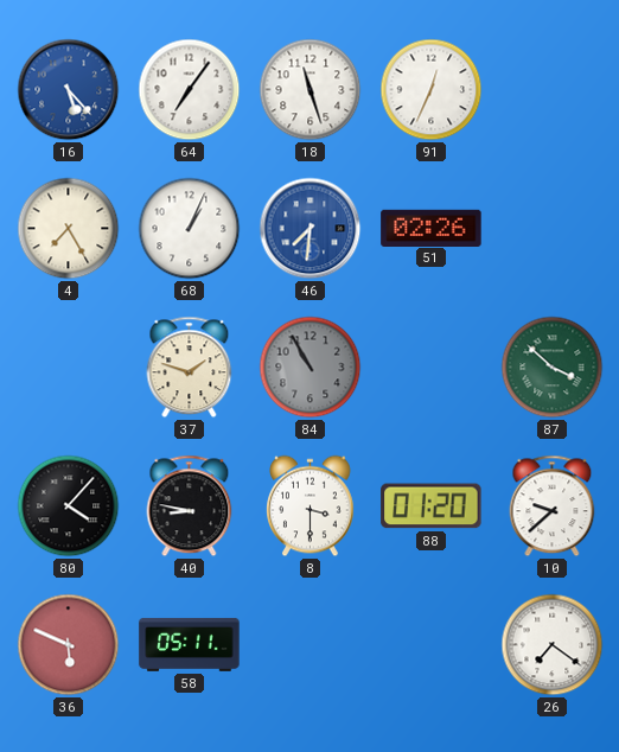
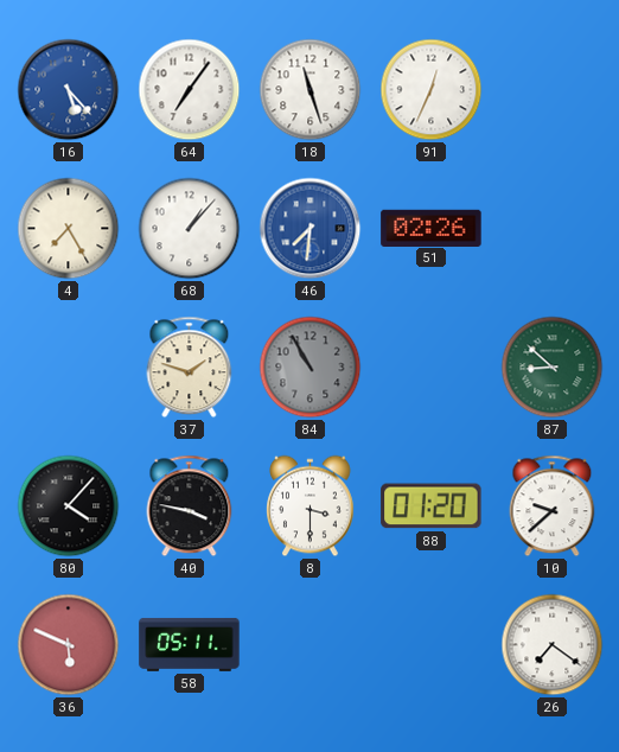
68: 1:04 -> 1:07
87: 3:52 -> 8:52
40: 8:47 -> 3:47
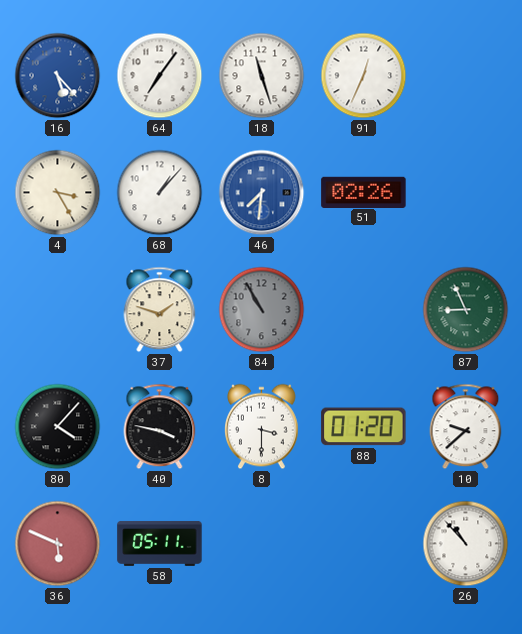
4: 7:25 -> 3:25
87: 8:52 -> 8:56
26: 7:21 -> 10:53
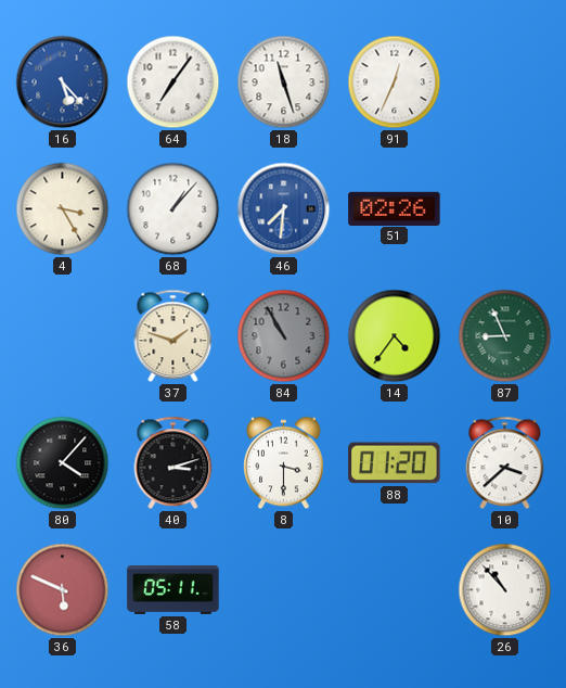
14: none -> 4:36
40: 3:47 -> 3:12
10: 9:38 -> 3:38
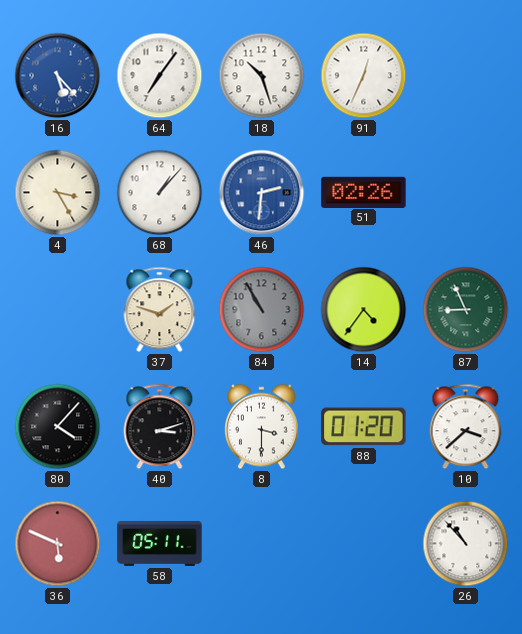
18: 11:27 -> 10:27
46: 7:31 -> 2:31
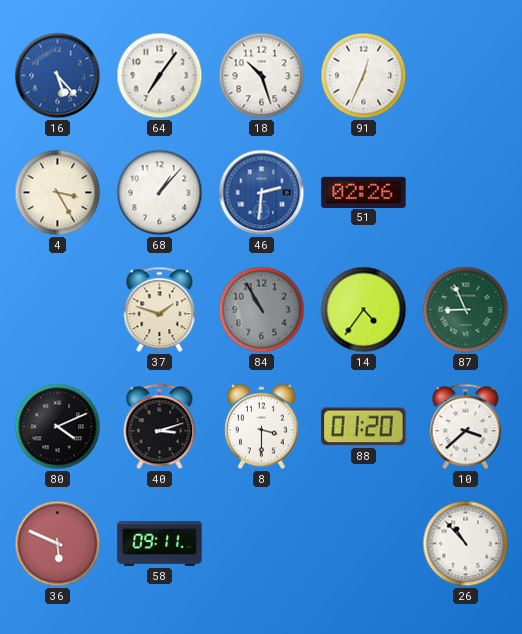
80: 4:07 -> 4:11
58: 05:11 -> 09:11
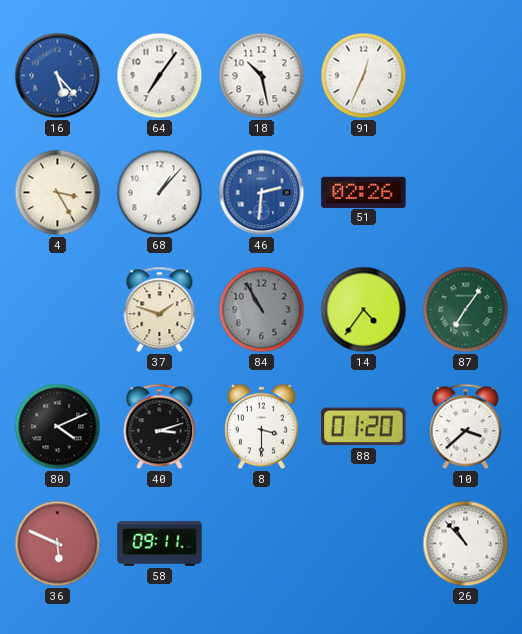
18: 10:27 -> 10:28
87: 8:56 -> 7:06
